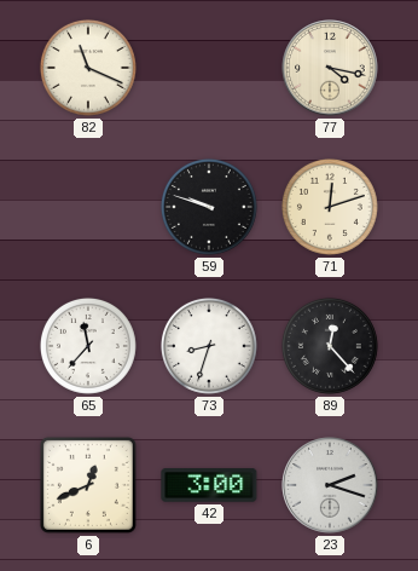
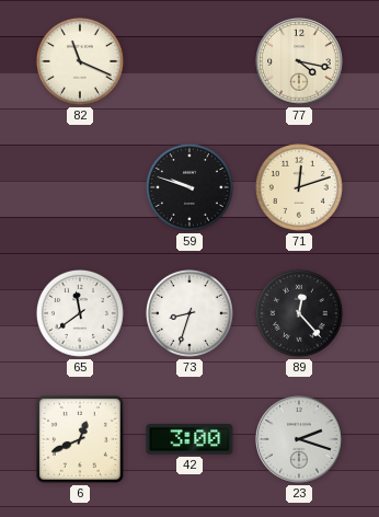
65: 11:37 -> 11:39
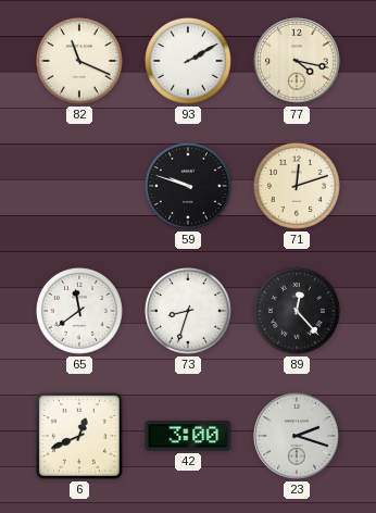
93: none -> 2:10
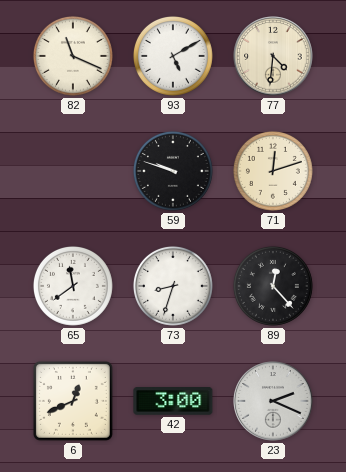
93: 2:10 -> 5:10
77: 4:17 -> 4:31
23: 2:18 -> 2:19
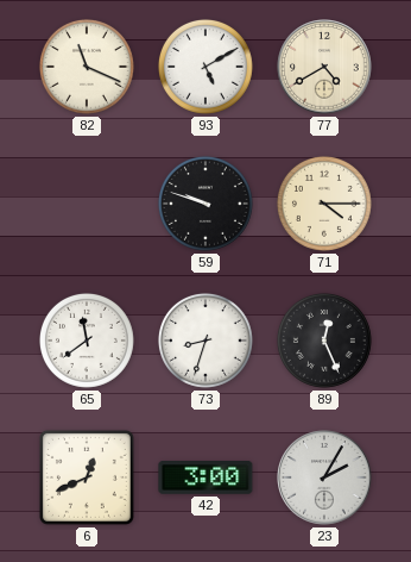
77: 4:31 -> 4:40
71: 12:12 -> 4:15
89: 12:23 -> 12:26
23: 2:19 -> 2:05
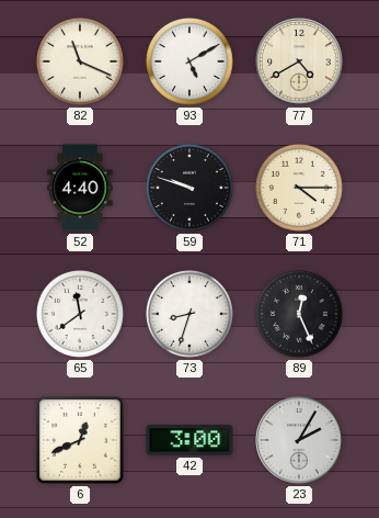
52: none -> 4:40
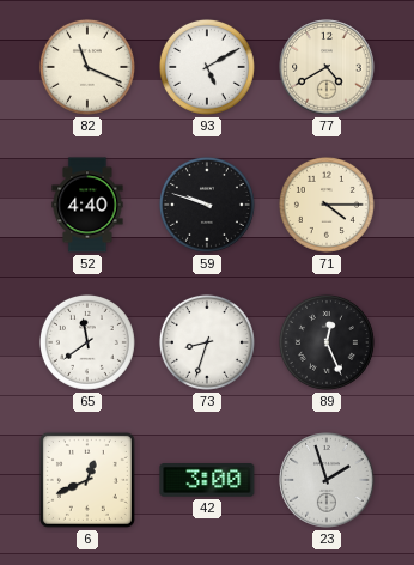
23: 2:05 -> 1:57
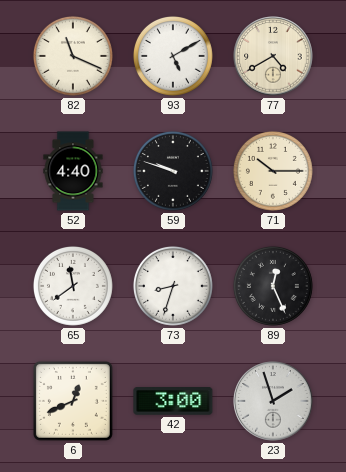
71: 4:15 -> 10:15
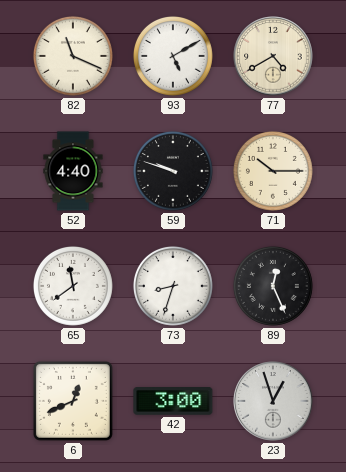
23: 1:57 -> 12:57
